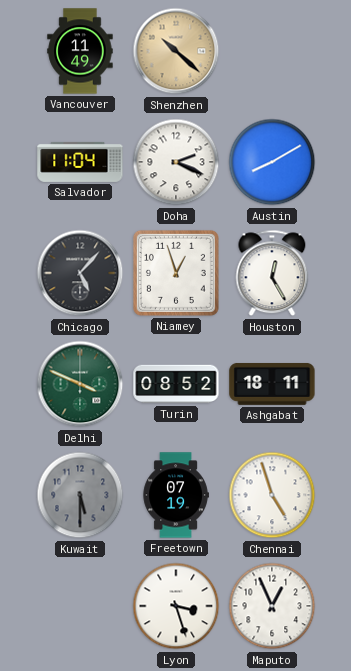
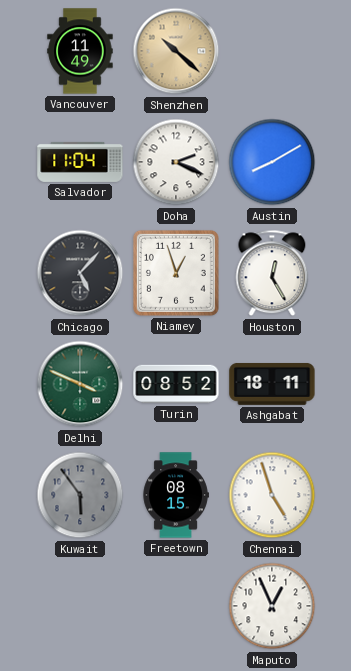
Kuwait: 5:30 -> 5:54
Freetown: 07:19 -> 08:15
Lyon: 3:27 -> none
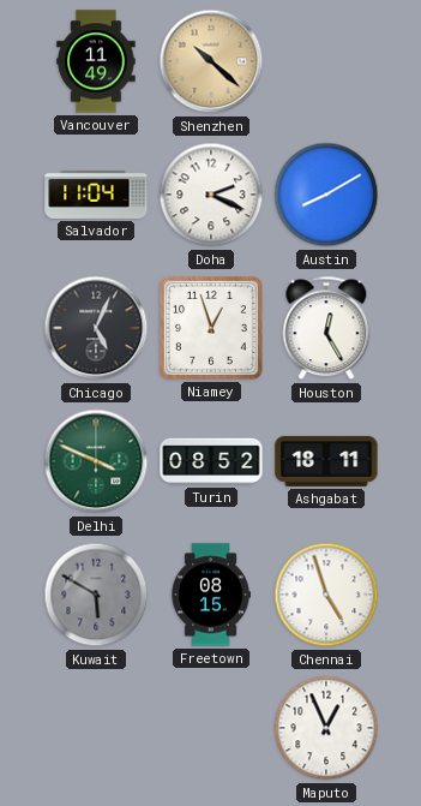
Chicago: 5:07 -> 5:04
Kuwait: 5:54 -> 5:50
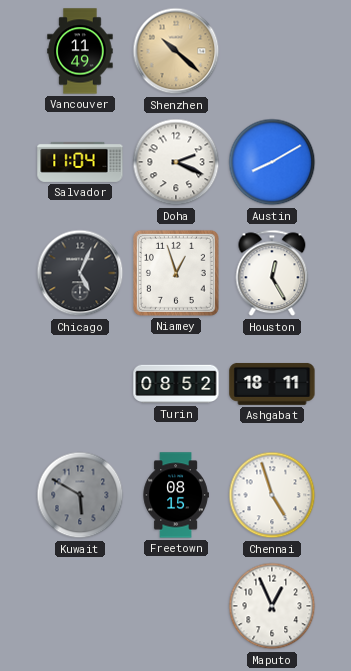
Delhi: 3:49 -> none
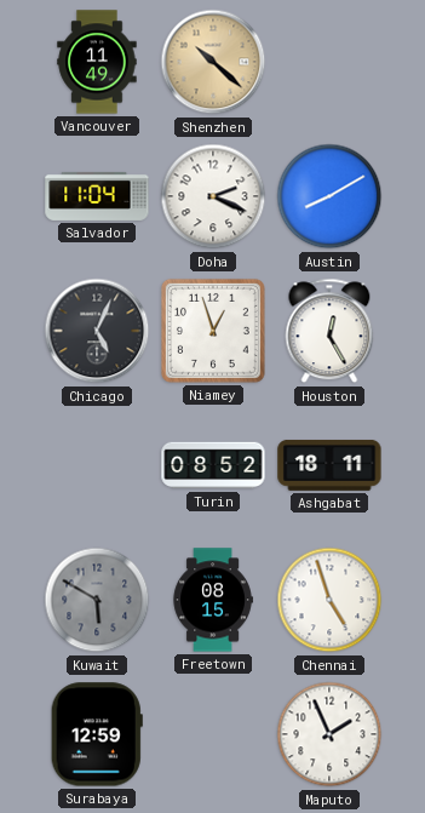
Surabaya: none -> 12:59
Maputo: 12:56 -> 1:56
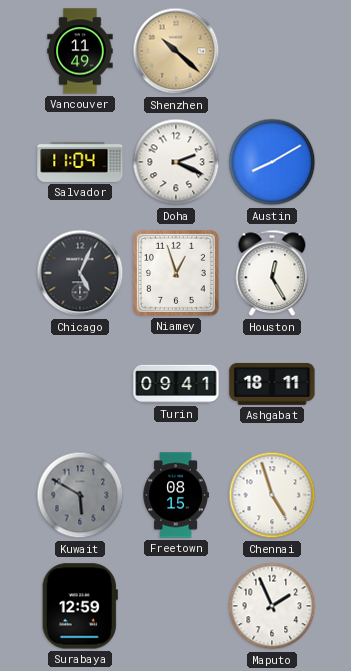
Turin: 08:52 -> 09:41
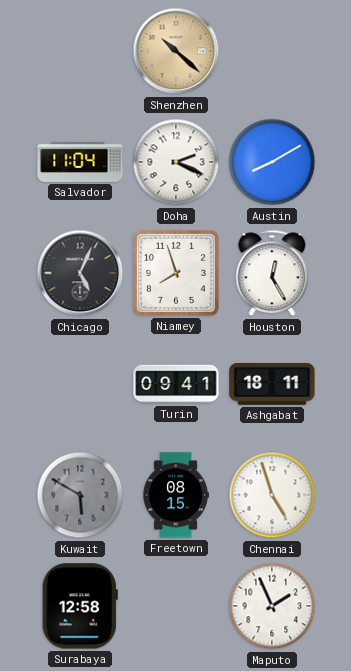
Vancouver: 11:49 -> none
Niamey: 12:57 -> 7:57
Surabaya: 12:59 -> 12:58
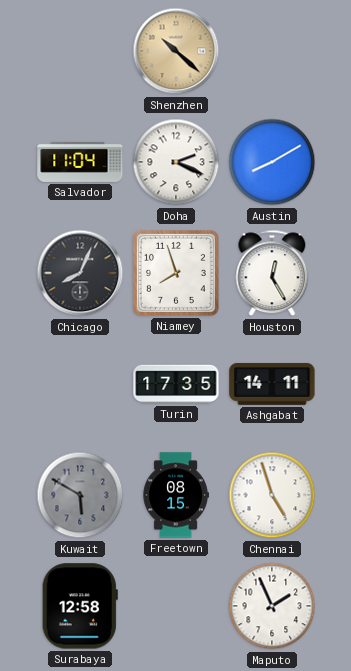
Chicago: 5:04 -> 8:04
Turin: 09:41 -> 17:35
Ashgabat: 18:11 -> 14:11
